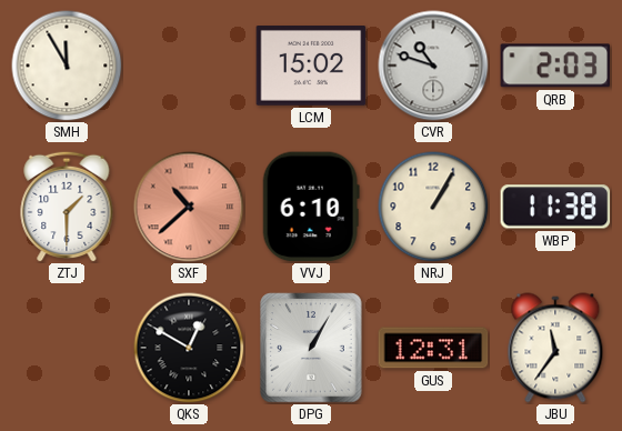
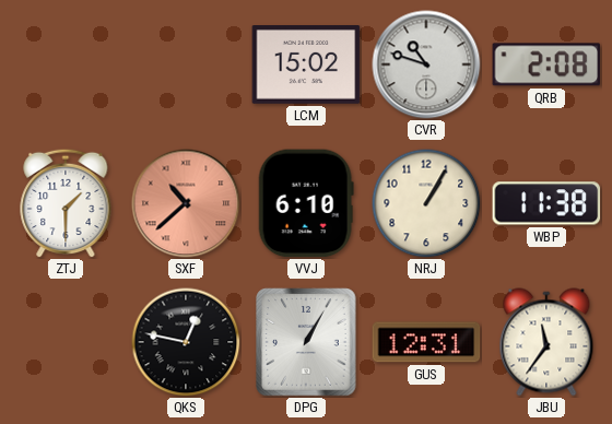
SMH: 11:55 -> none
QRB: 2:03 -> 2:08
QKS: 12:50 -> 12:47
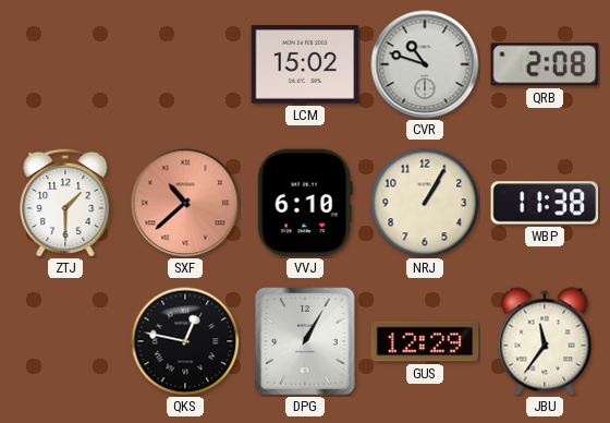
GUS: 12:31 -> 12:29
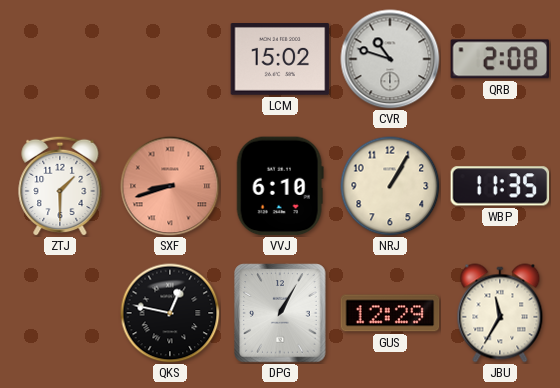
SXF: 10:38 -> 8:42
WBP: 11:38 -> 11:35
JBU: 11:36 -> 11:35
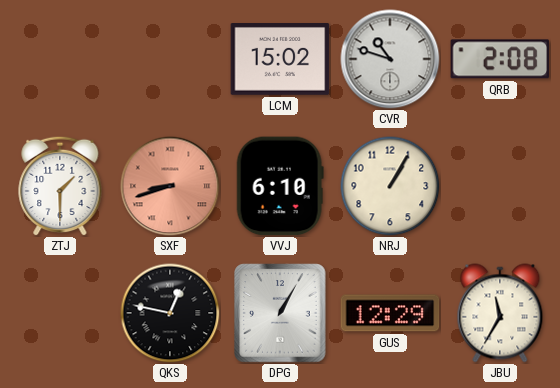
WBP: 11:35 -> none
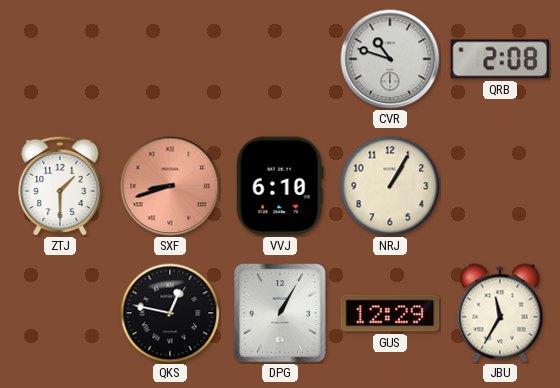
LCM: 15:02 -> none
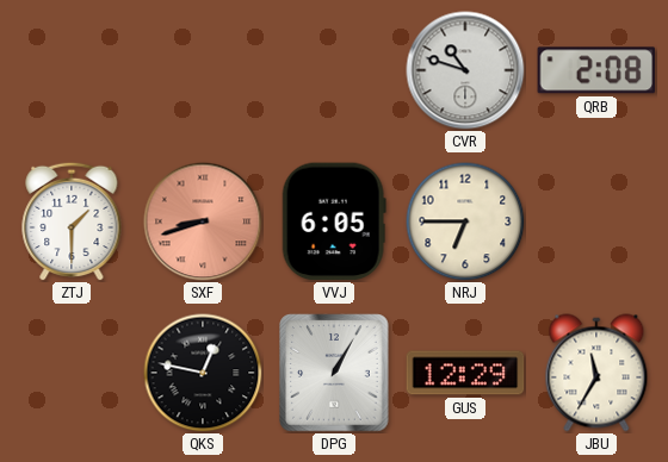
VVJ: 6:10 -> 6:05
NRJ: 1:05 -> 6:45
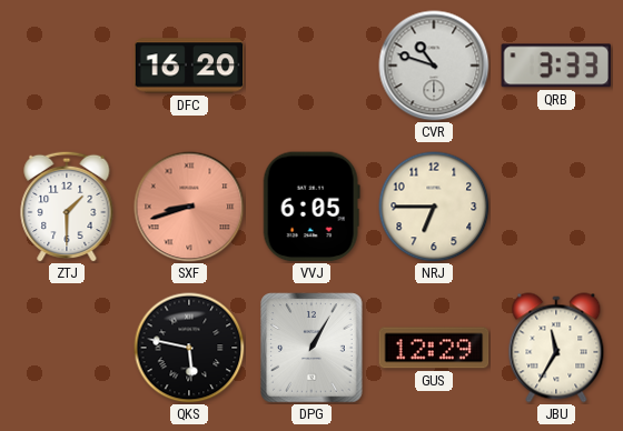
DFC: none -> 16:20
QRB: 2:08 -> 3:33
QKS: 12:47 -> 5:47
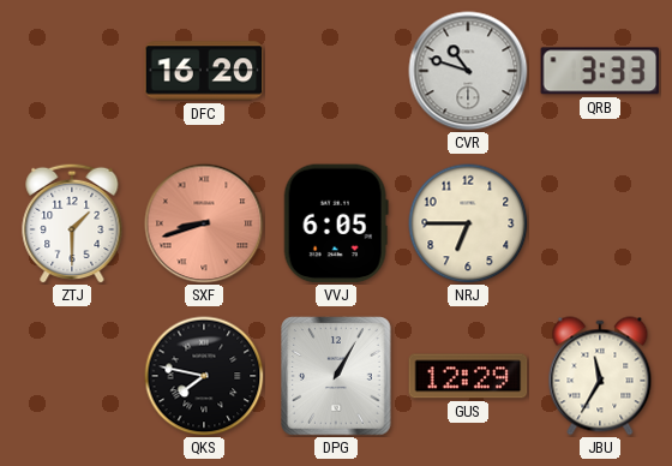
QKS: 5:47 -> 7:47
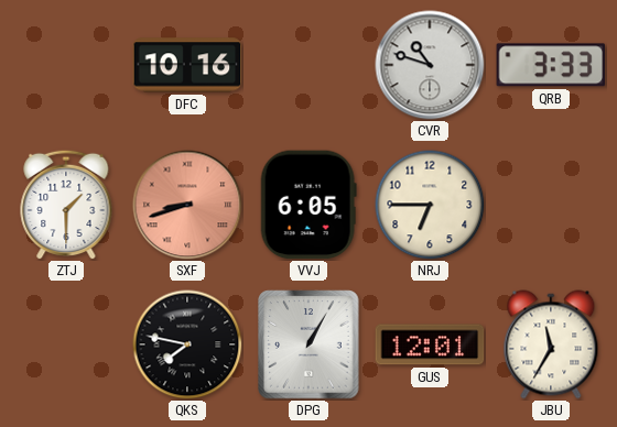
DFC: 16:20 -> 10:16
GUS: 12:29 -> 12:01
